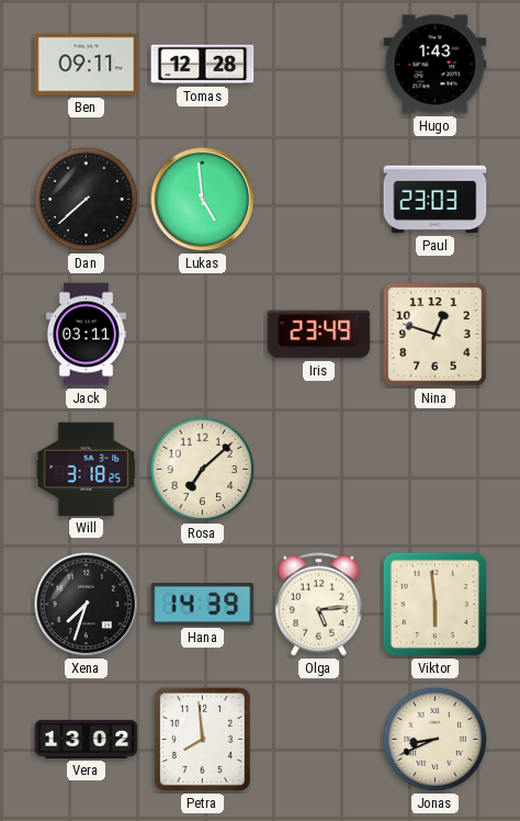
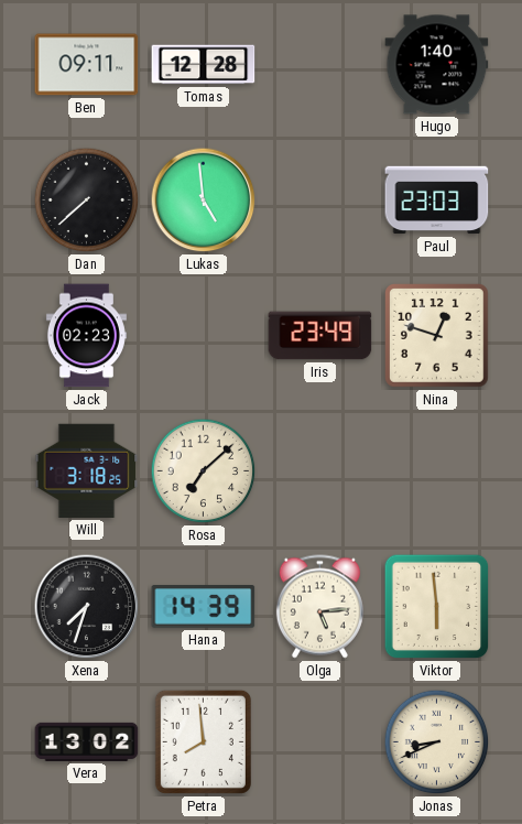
Hugo: 1:43 -> 1:40
Jack: 03:11 -> 02:23
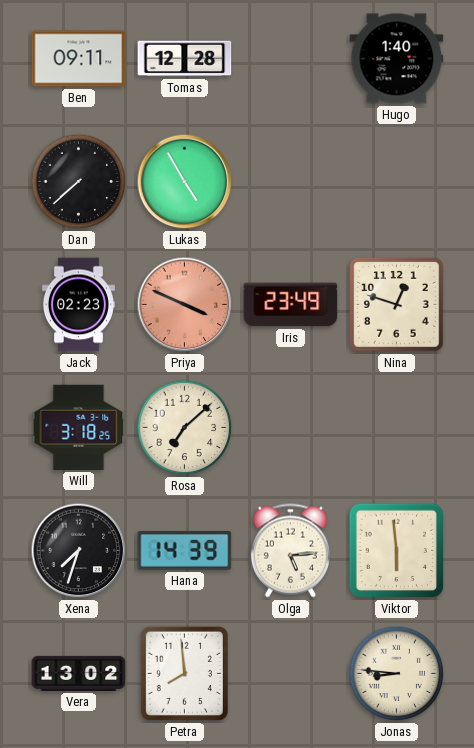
Lukas: 4:59 -> 4:55
Paul: 23:03 -> none
Priya: none -> 3:49
Jonas: 8:41 -> 8:46
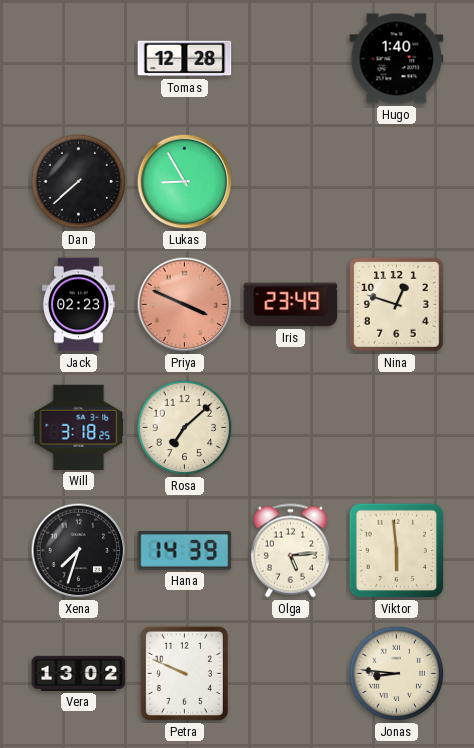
Ben: 09:11 -> none
Lukas: 4:55 -> 8:55
Petra: 7:59 -> 9:49
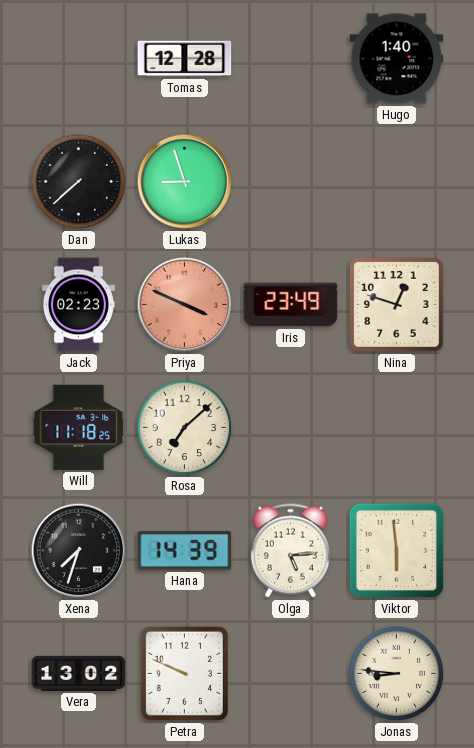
Lukas: 8:55 -> 8:57
Will: 3:18 -> 11:18
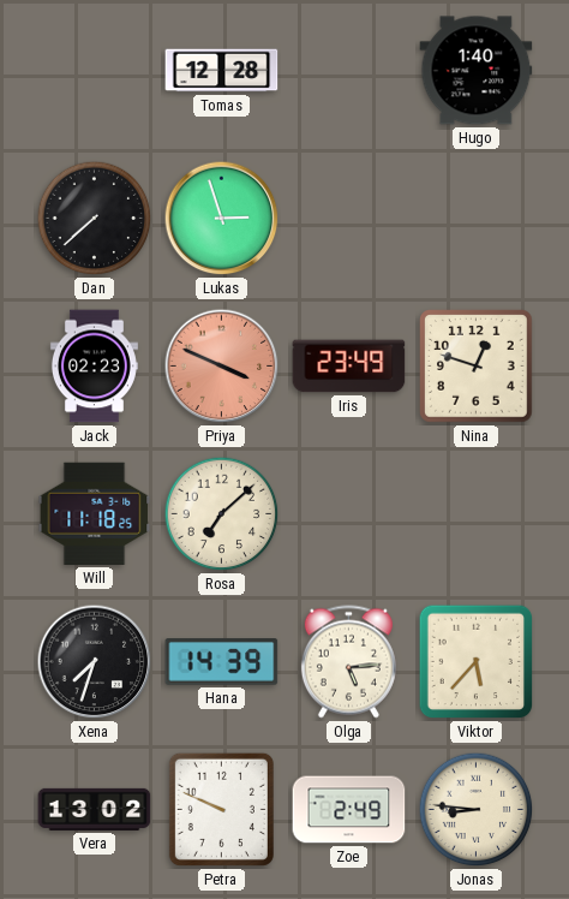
Lukas: 8:57 -> 2:57
Viktor: 5:59 -> 5:37
Zoe: none -> 2:49
